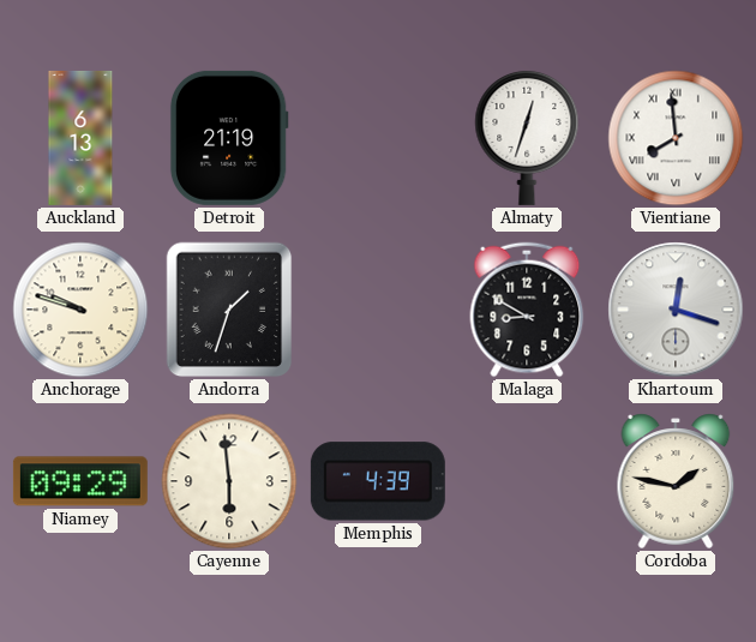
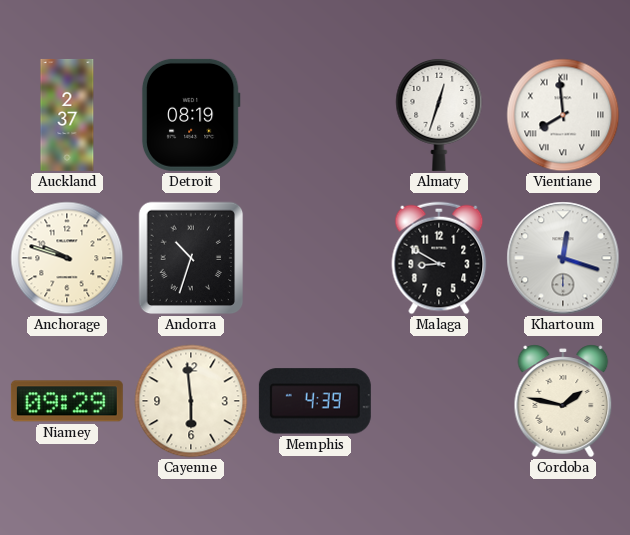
Auckland: 6:13 -> 2:37
Detroit: 21:19 -> 08:19
Andorra: 1:33 -> 10:33
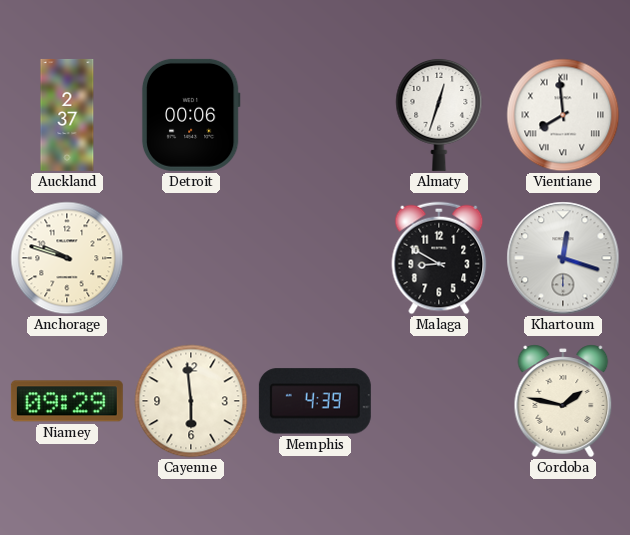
Detroit: 08:19 -> 00:06
Andorra: 10:33 -> none
